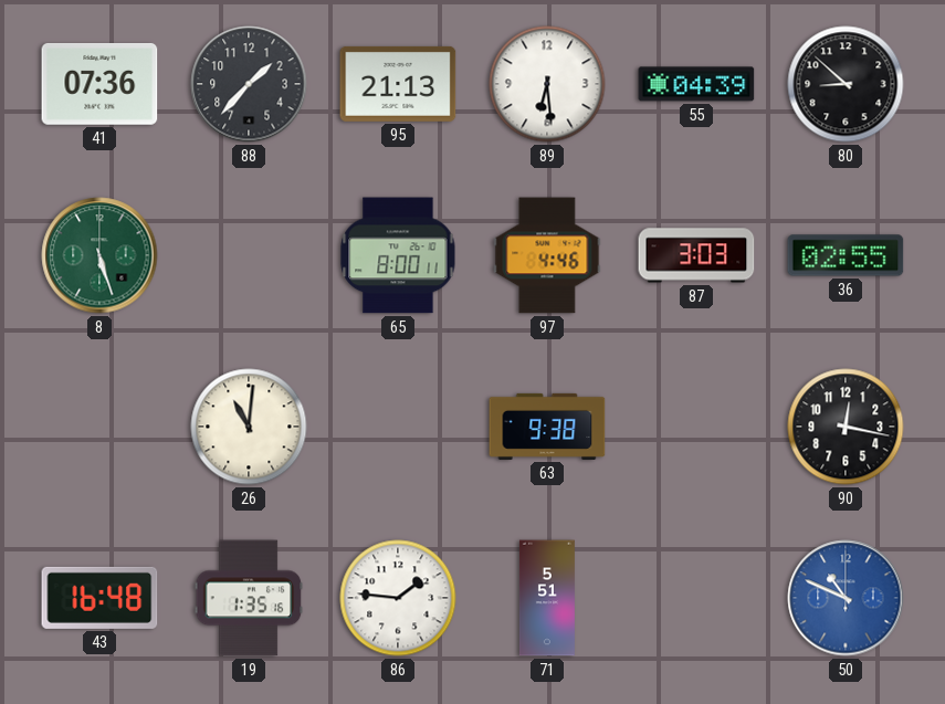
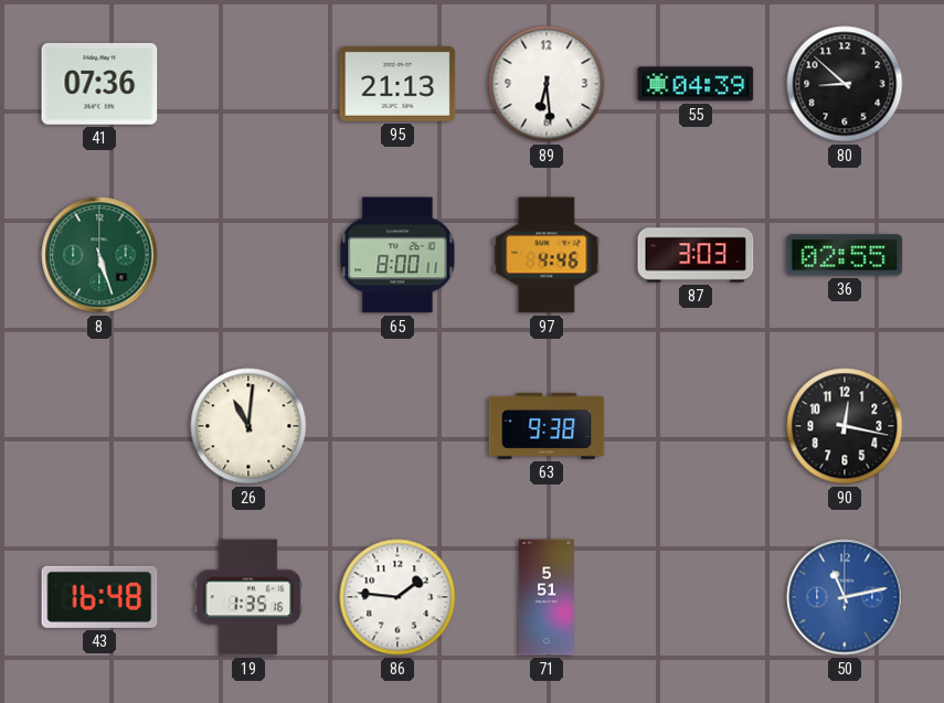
88: 1:37 -> none
50: 10:49 -> 11:13
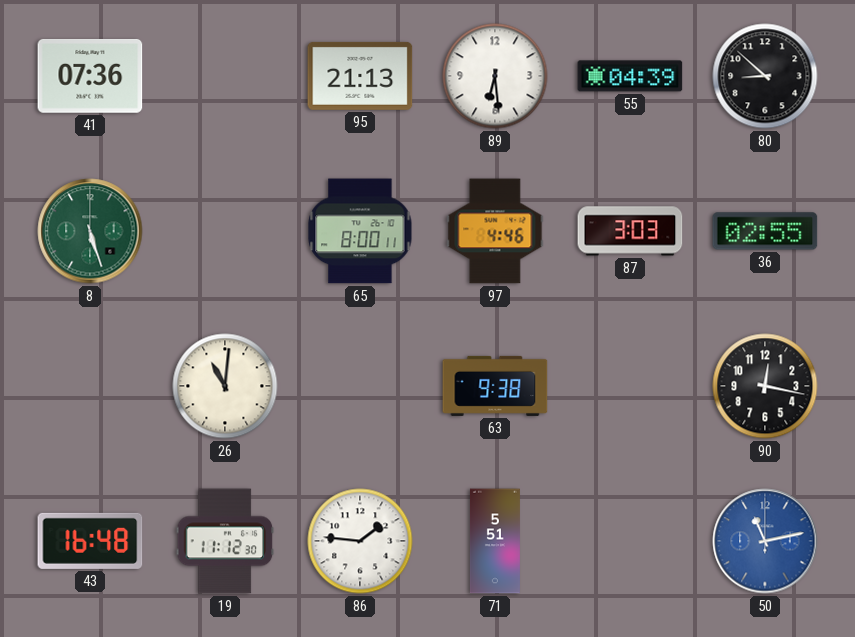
19: 1:35 -> 11:12
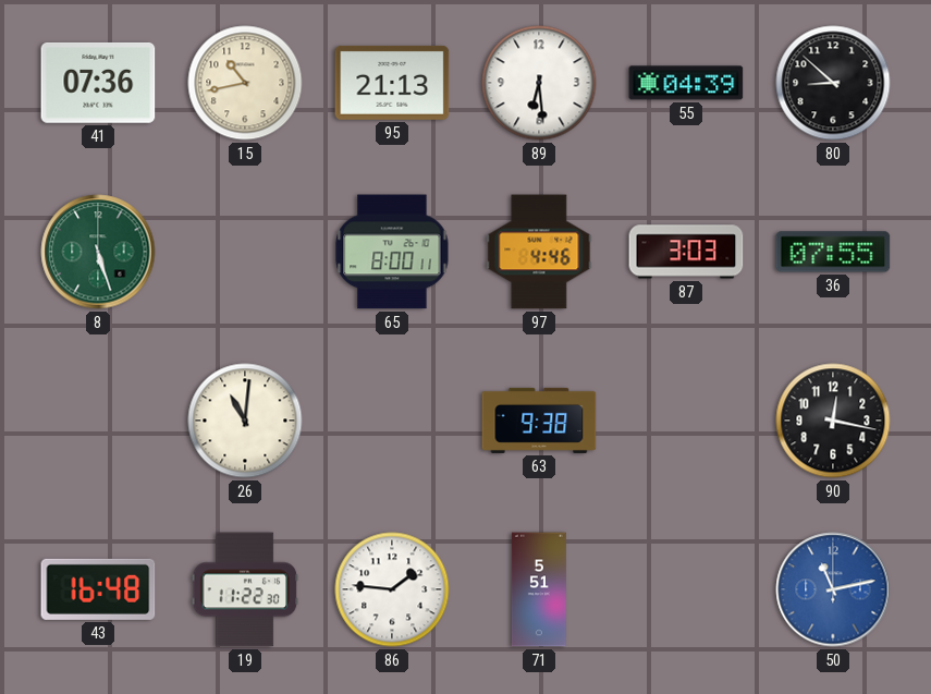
15: none -> 10:43
36: 02:55 -> 07:55
19: 11:12 -> 11:22
